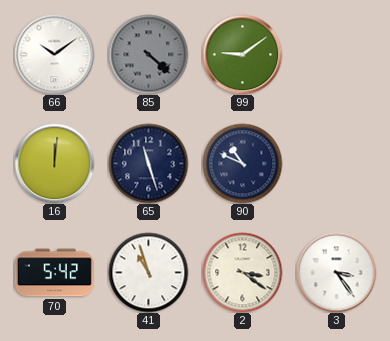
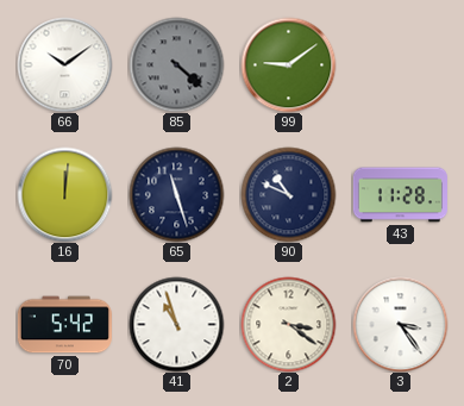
43: none -> 11:28
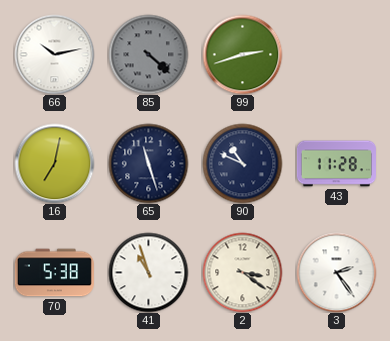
66: 10:09 -> 10:13
99: 9:09 -> 2:42
16: 12:01 -> 7:02
70: 5:42 -> 5:38
3: 3:24 -> 2:24
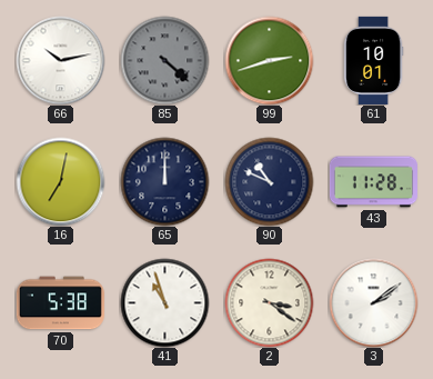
61: none -> 10:01
65: 11:27 -> 12:00
3: 2:24 -> 2:09
